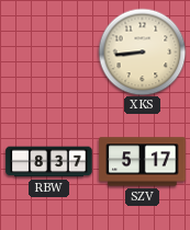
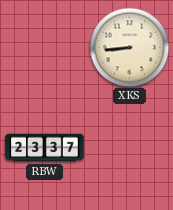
RBW: 8:37 -> 23:37
SZV: 5:17 -> none
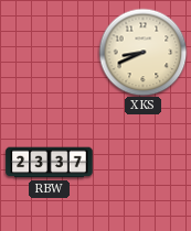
XKS: 8:44 -> 8:41
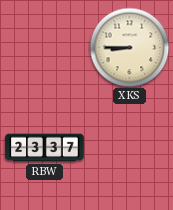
XKS: 8:41 -> 8:45
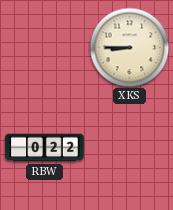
RBW: 23:37 -> 0:22
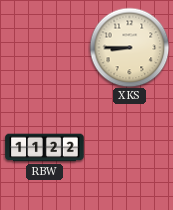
RBW: 0:22 -> 11:22
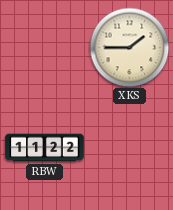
XKS: 8:45 -> 1:45
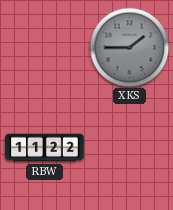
XKS dial: cream -> grey
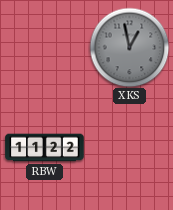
XKS: 1:45 -> 12:58
